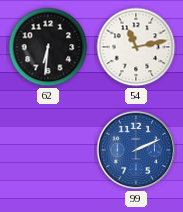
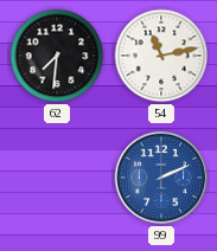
62: 6:31 -> 7:31
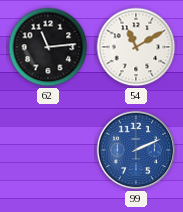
62: 7:31 -> 11:14
54: 11:13 -> 11:10
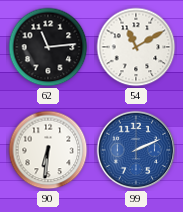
90: none -> 6:31
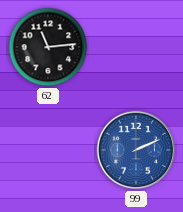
54: 11:10 -> none
90: 6:31 -> none
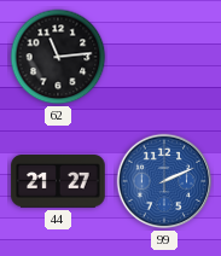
44: none -> 21:27
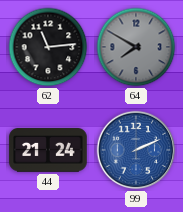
64: none -> 7:50
44: 21:27 -> 21:24
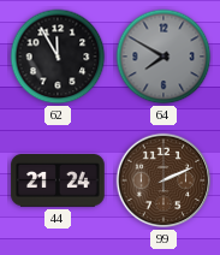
62: 11:14 -> 11:55
99 dial: blue -> brown
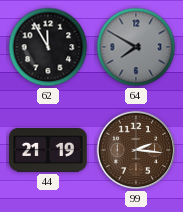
44: 21:24 -> 21:19
99: 2:11 -> 2:16
